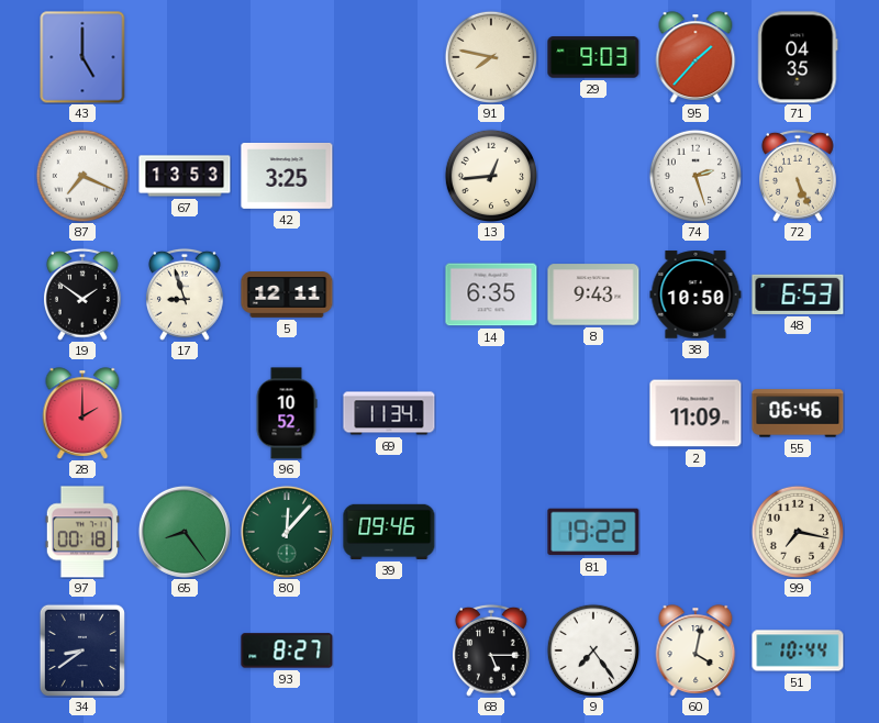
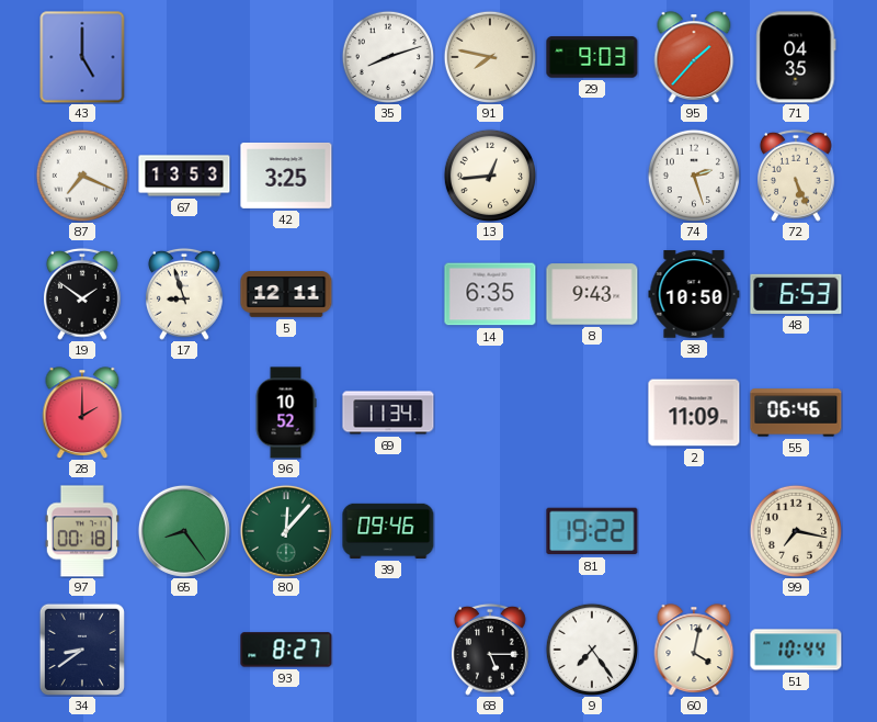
35: none -> 8:12
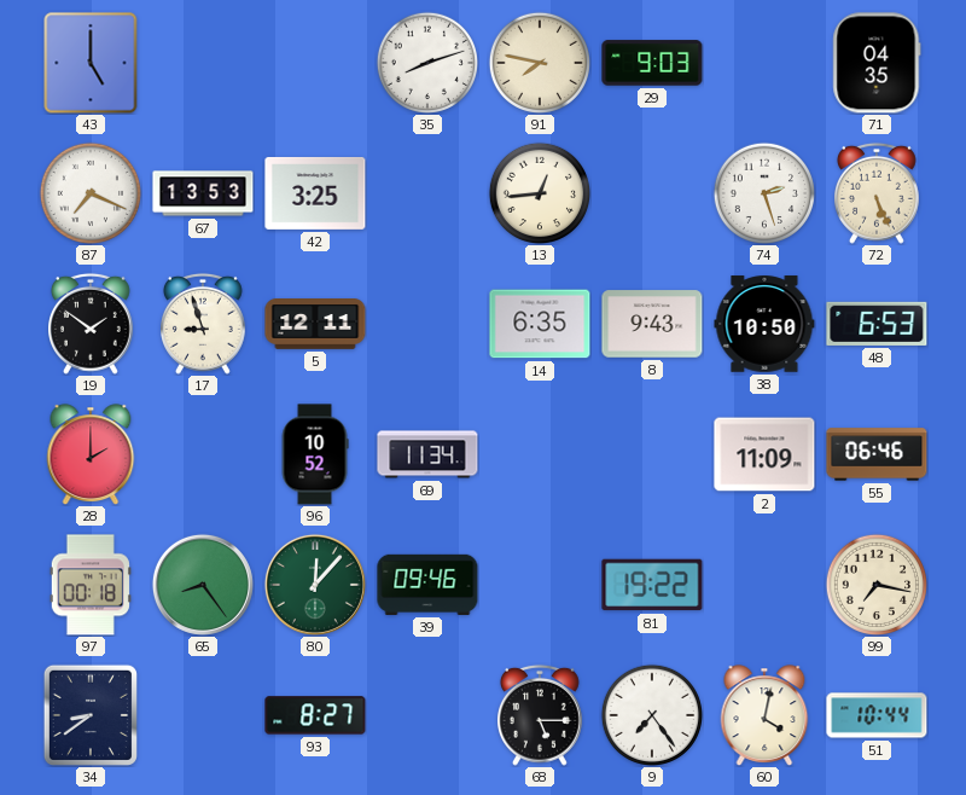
95: 1:37 -> none
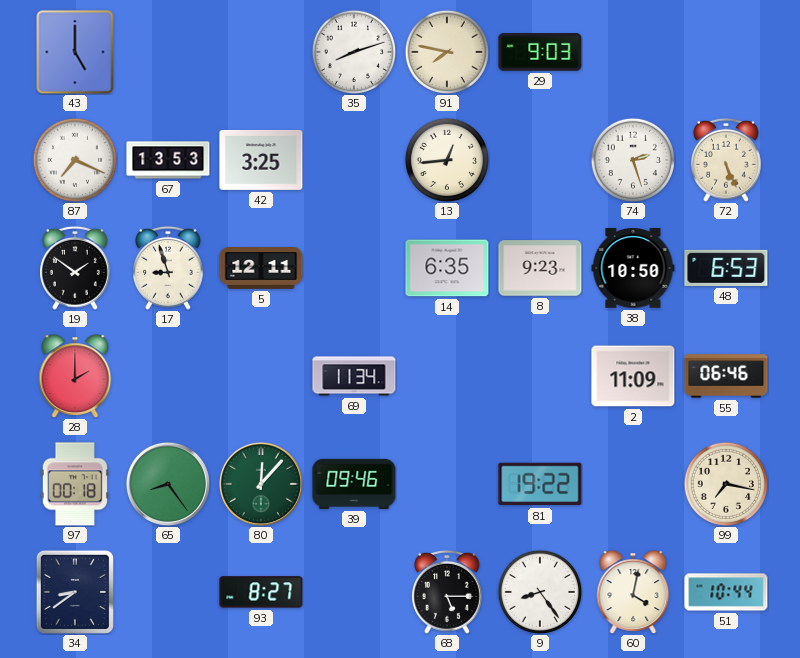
71: 04:35 -> none
8: 9:43 -> 9:23
96: 10:52 -> none
9: 7:24 -> 8:24
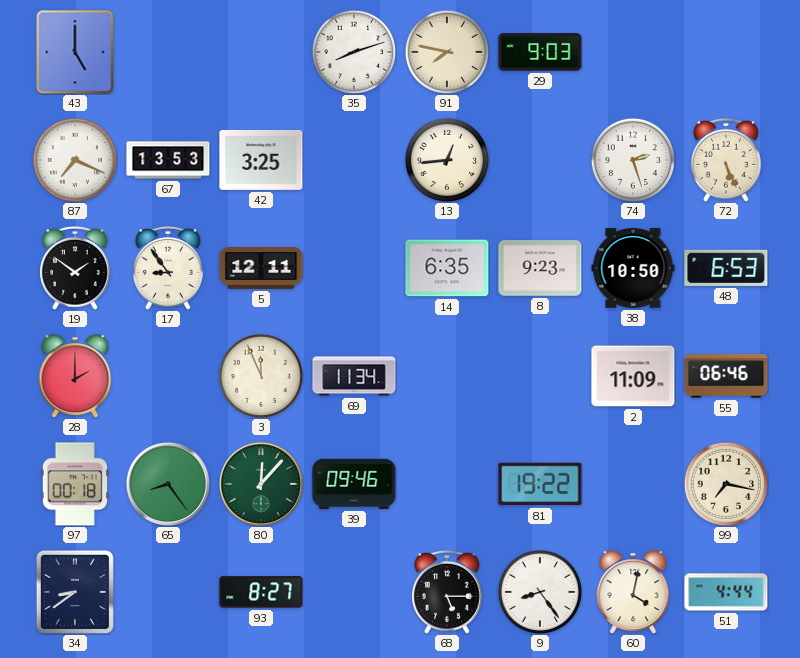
17: 8:57 -> 8:54
3: none -> 11:56
51: 10:44 -> 4:44
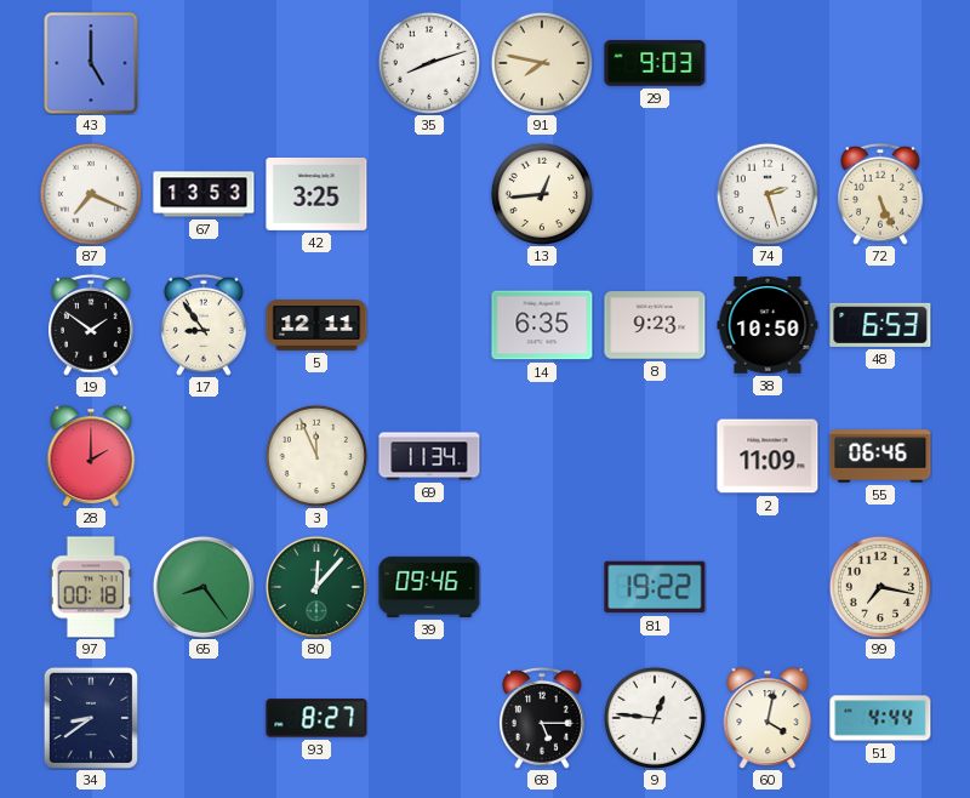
9: 8:24 -> 12:46
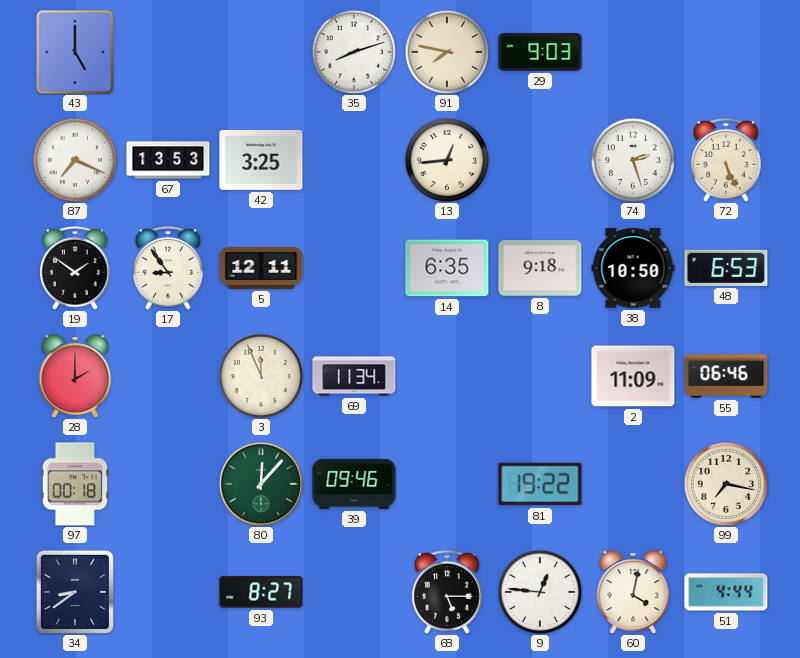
8: 9:23 -> 9:18
65: 8:24 -> none
